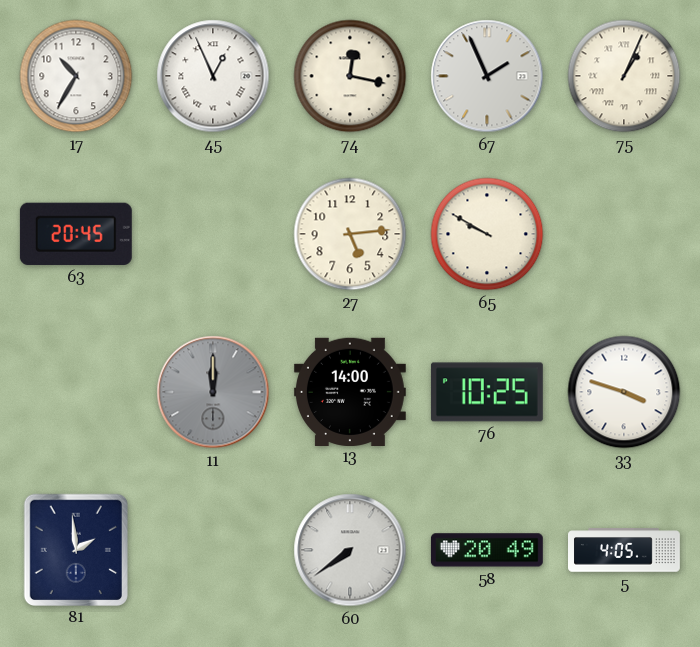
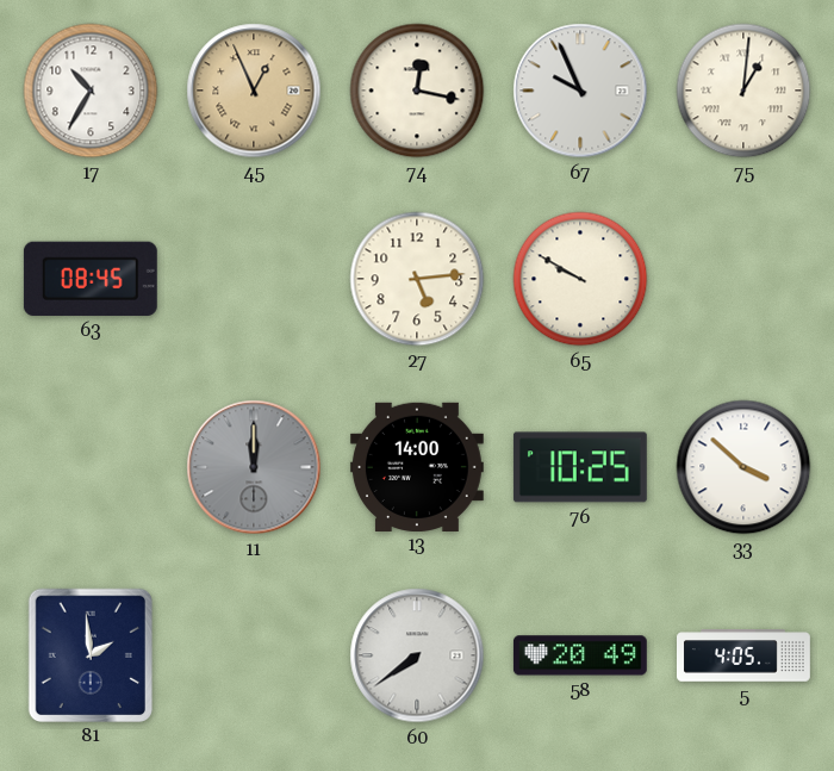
45 dial: white -> champagne
67: 1:56 -> 9:56
75: 1:04 -> 1:01
63: 20:45 -> 08:45
33: 3:48 -> 3:52
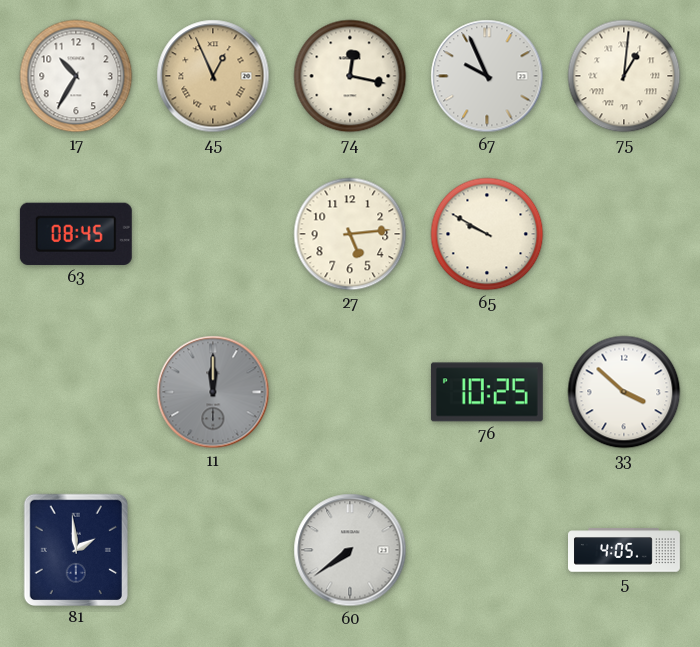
13: 14:00 -> none
58: 20:49 -> none
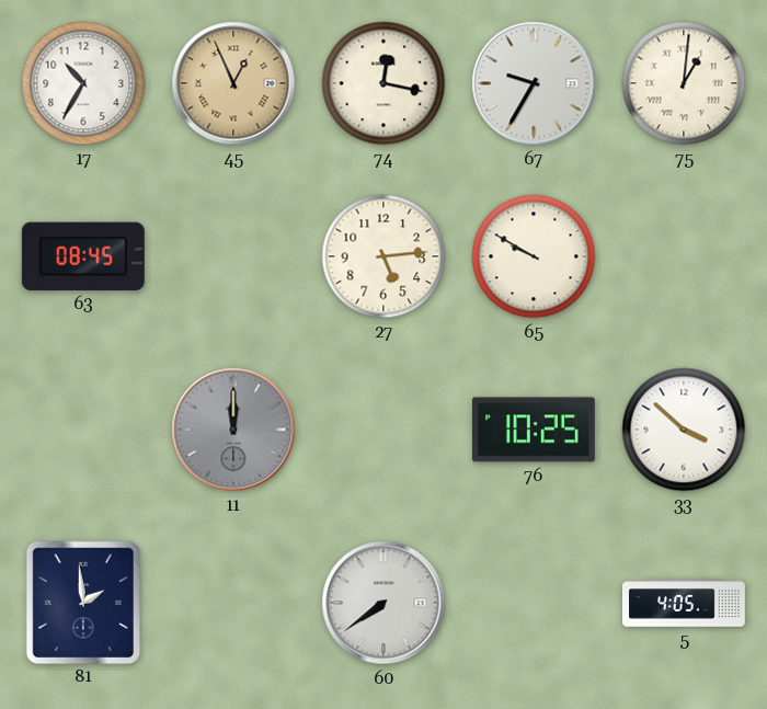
67: 9:56 -> 9:35
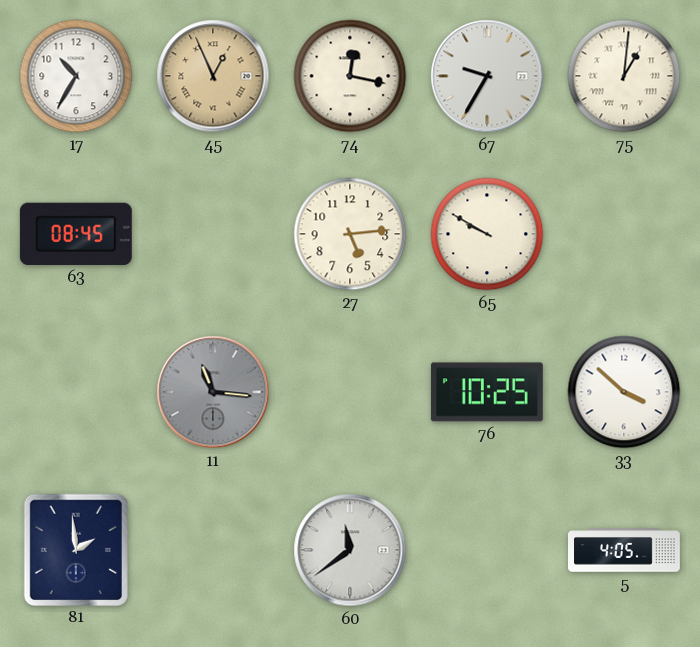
11: 12:00 -> 11:16
60: 7:39 -> 11:39
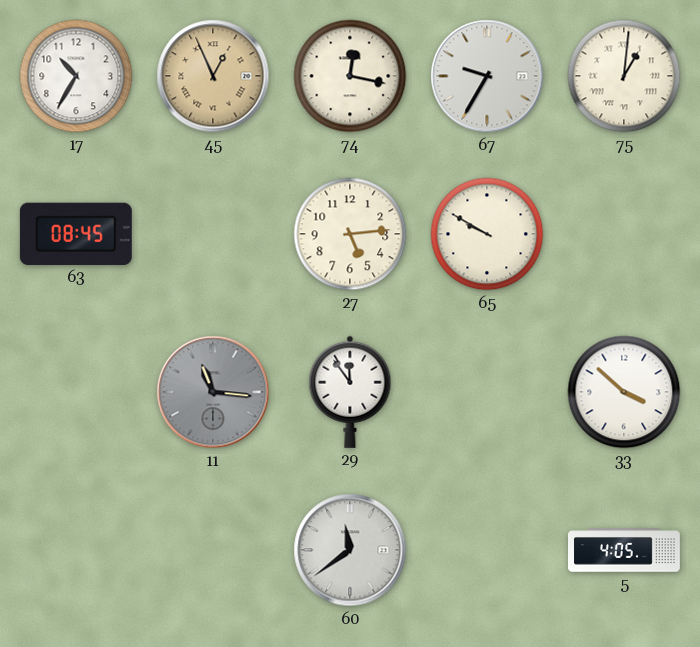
29: none -> 11:54
76: 10:25 -> none
81: 1:59 -> none
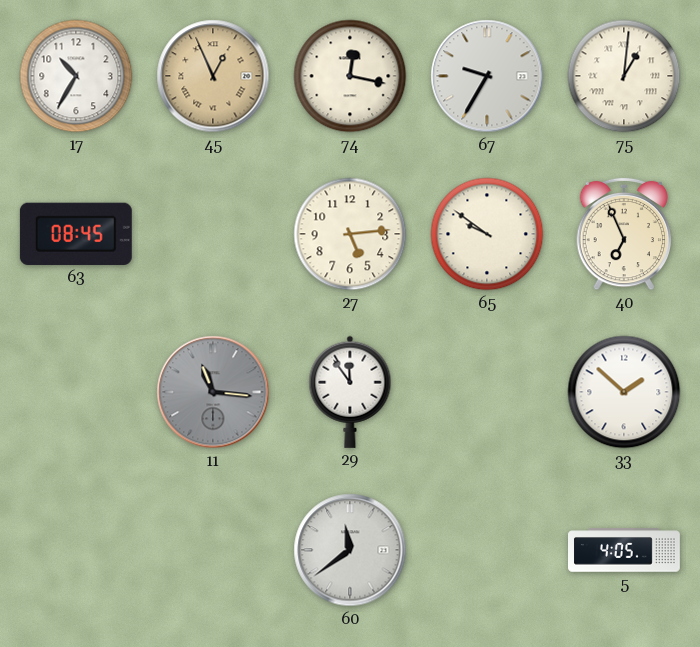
65: 9:50 -> 9:51
40: none -> 6:56
33: 3:52 -> 1:52
